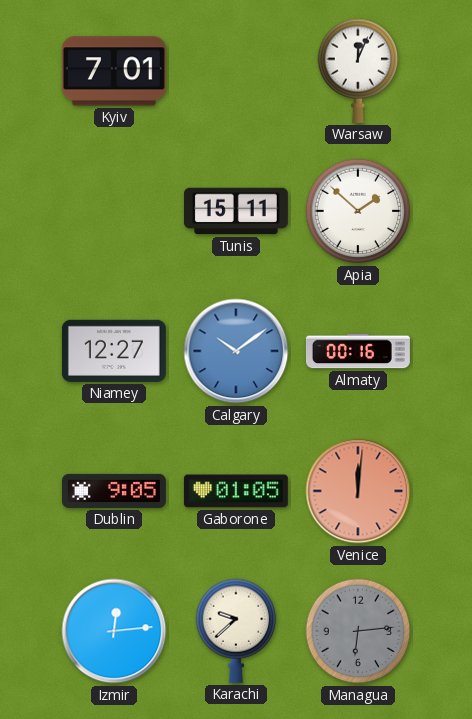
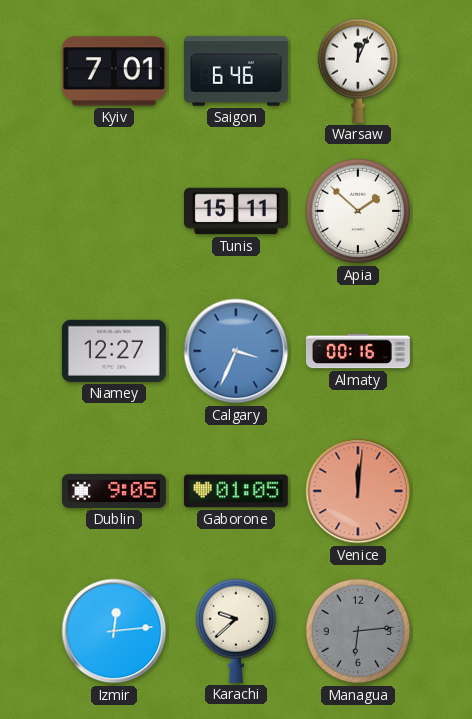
Saigon: none -> 6:46
Calgary: 10:09 -> 3:34
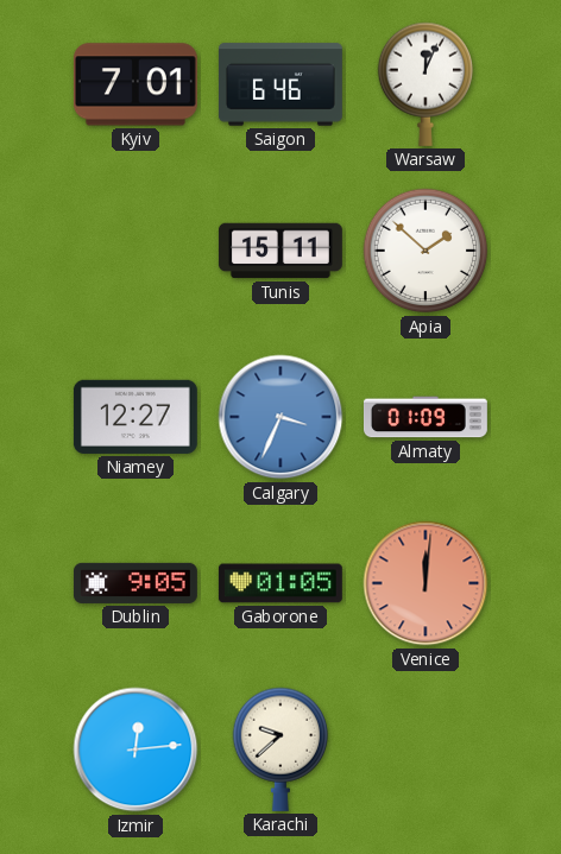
Almaty: 00:16 -> 01:09
Managua: 6:14 -> none
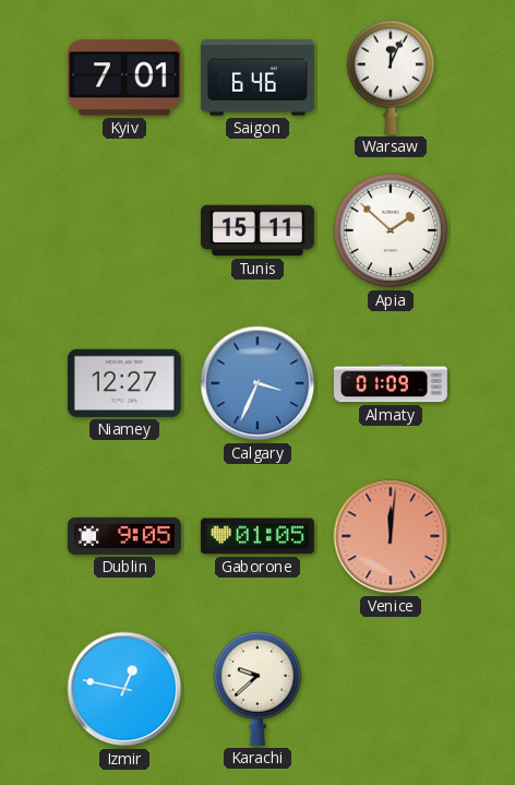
Izmir: 12:14 -> 12:47
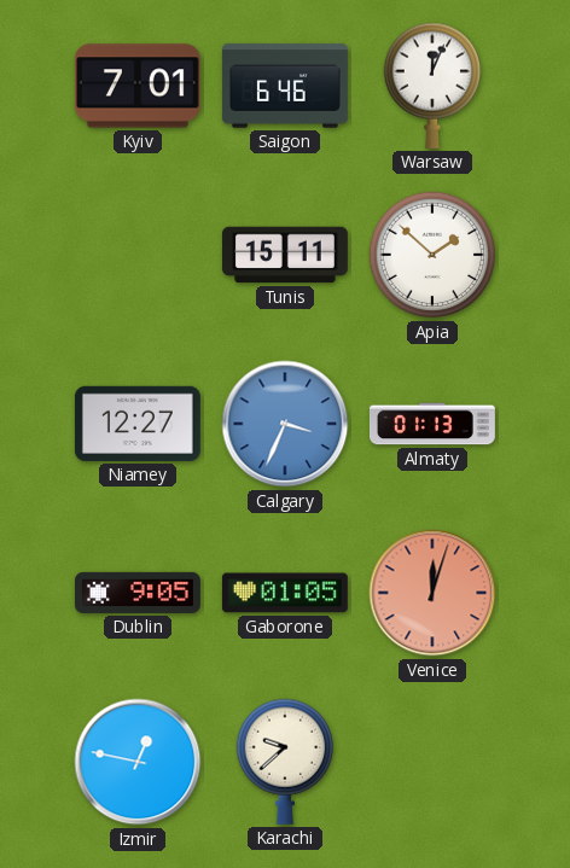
Almaty: 01:09 -> 01:13
Venice: 12:01 -> 12:03
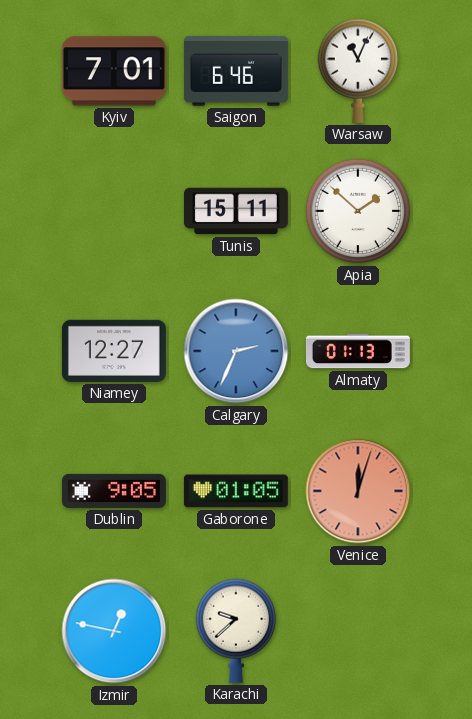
Warsaw: 12:04 -> 11:04
Calgary: 3:34 -> 2:34
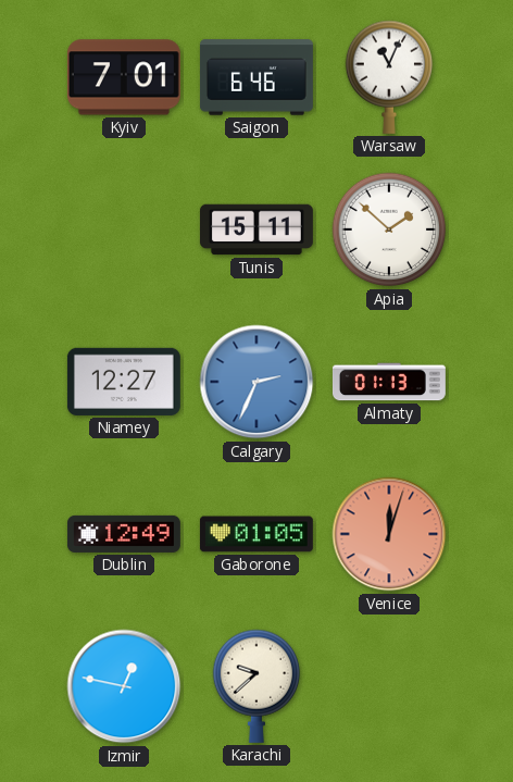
Dublin: 9:05 -> 12:49
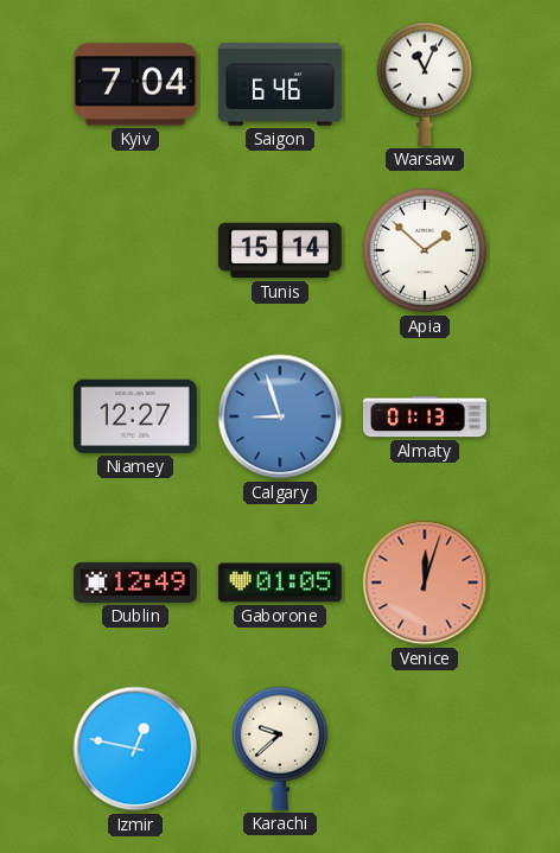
Kyiv: 7:01 -> 7:04
Tunis: 15:11 -> 15:14
Calgary: 2:34 -> 8:57
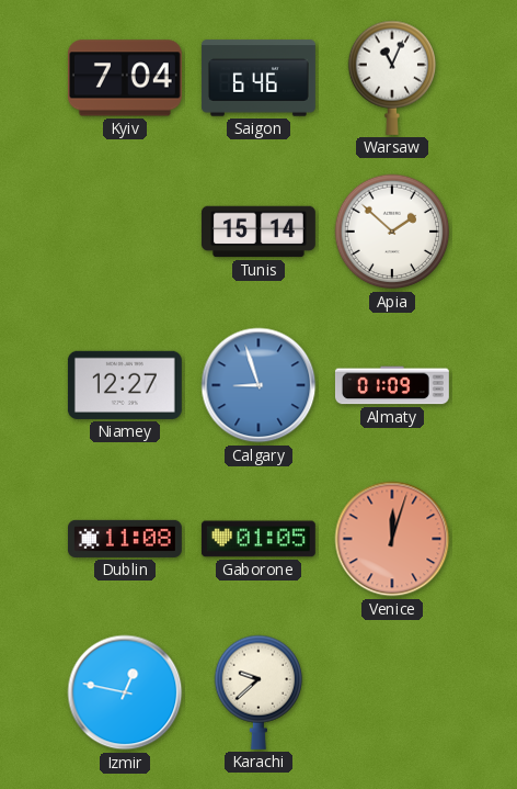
Almaty: 01:13 -> 01:09
Dublin: 12:49 -> 11:08
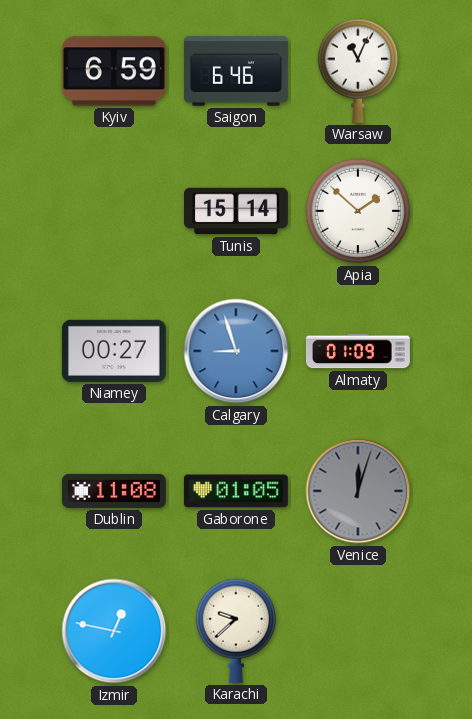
Kyiv: 7:04 -> 6:59
Niamey: 12:27 -> 00:27
Venice dial: salmon -> grey
